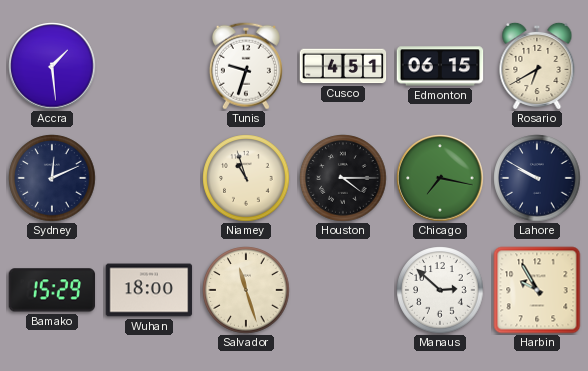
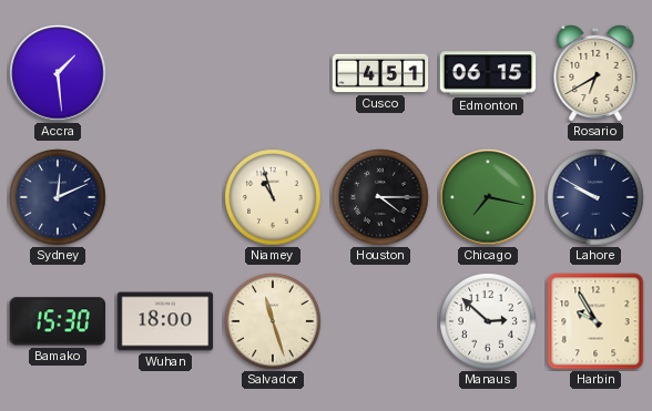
Tunis: 9:33 -> none
Bamako: 15:29 -> 15:30
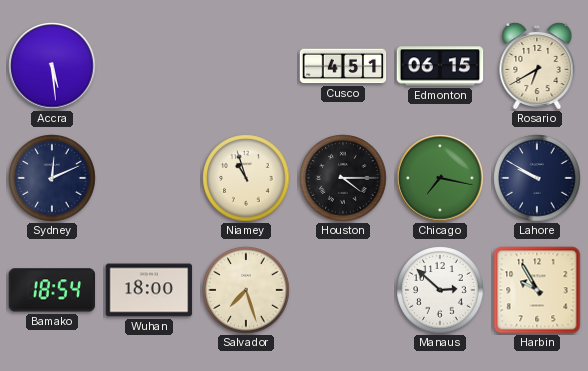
Accra: 1:29 -> 5:29
Bamako: 15:30 -> 18:54
Salvador: 11:27 -> 7:27
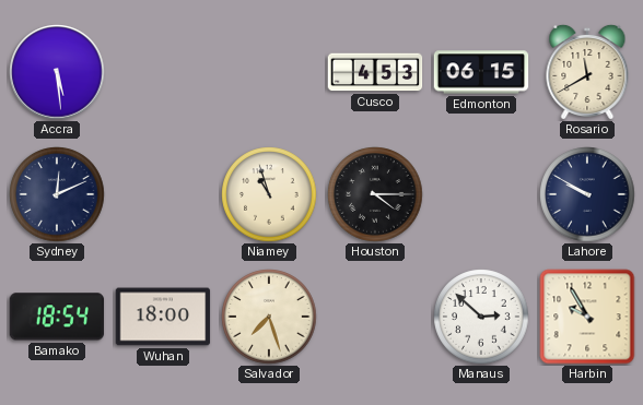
Cusco: 4:51 -> 4:53
Rosario: 6:40 -> 11:40
Chicago: 7:17 -> none
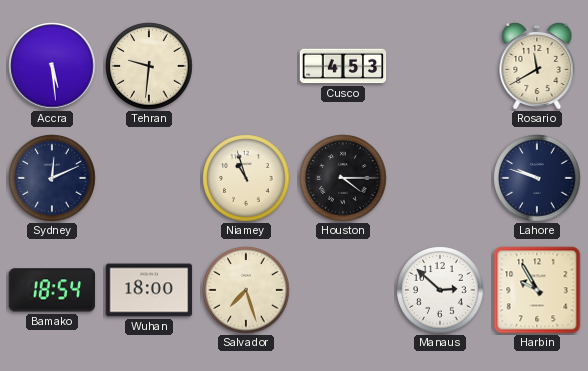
Tehran: none -> 9:31
Edmonton: 06:15 -> none
Lahore: 9:50 -> 9:48
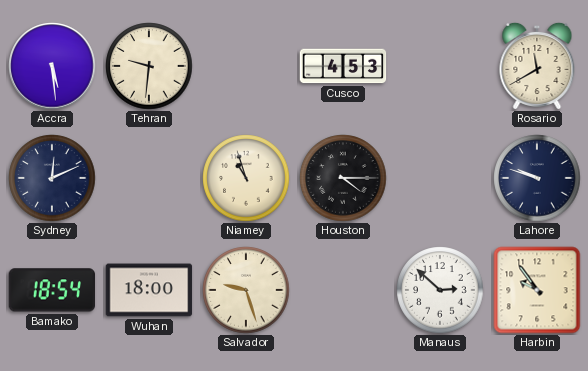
Salvador: 7:27 -> 9:27
Harbin: 9:55 -> 9:54
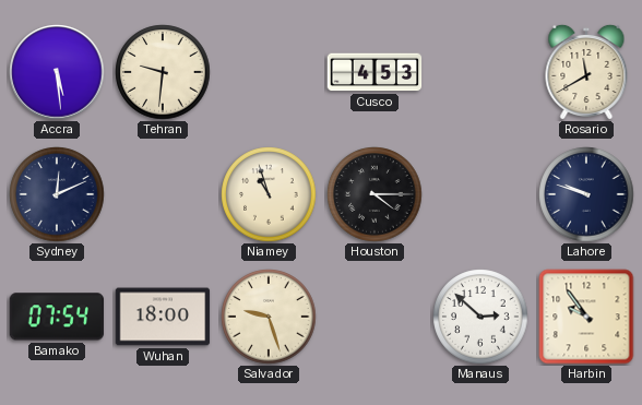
Bamako: 18:54 -> 07:54
